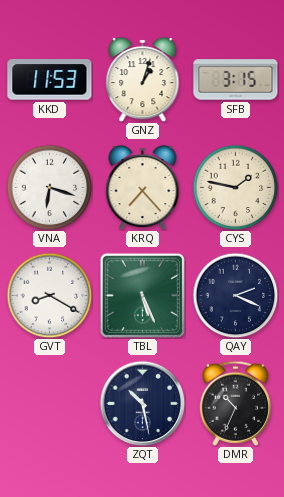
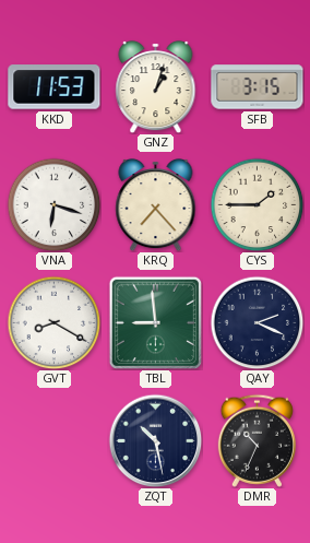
CYS: 1:47 -> 1:45
TBL: 5:26 -> 8:59
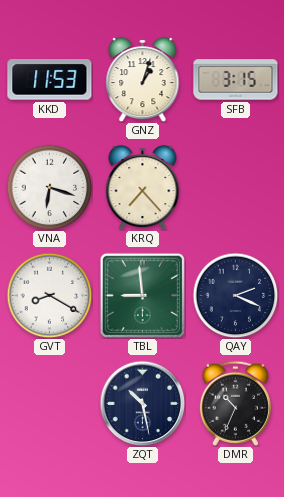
CYS: 1:45 -> none
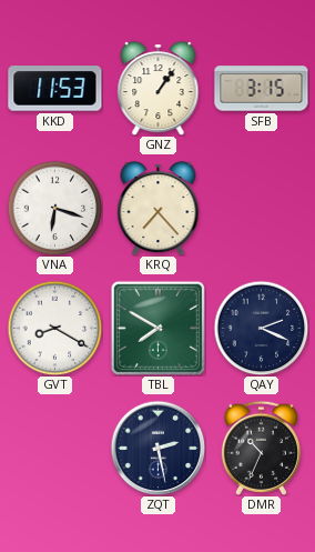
GNZ: 1:03 -> 1:06
TBL: 8:59 -> 7:50
ZQT: 10:28 -> 2:28
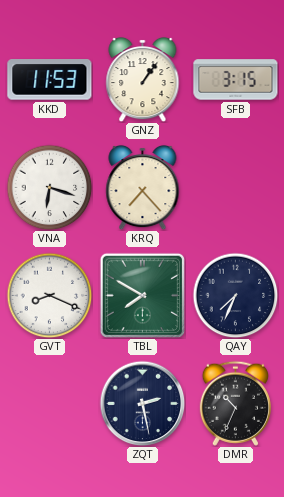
GVT: 8:20 -> 8:19
QAY: 2:19 -> 7:34
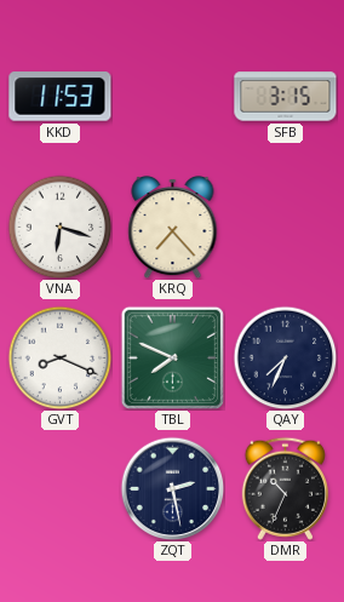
GNZ: 1:06 -> none
TBL: 7:50 -> 7:49
